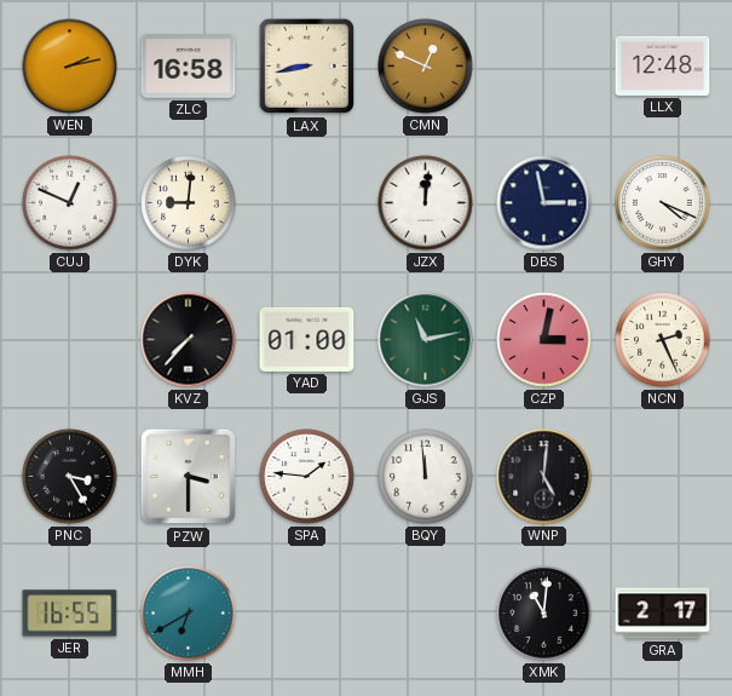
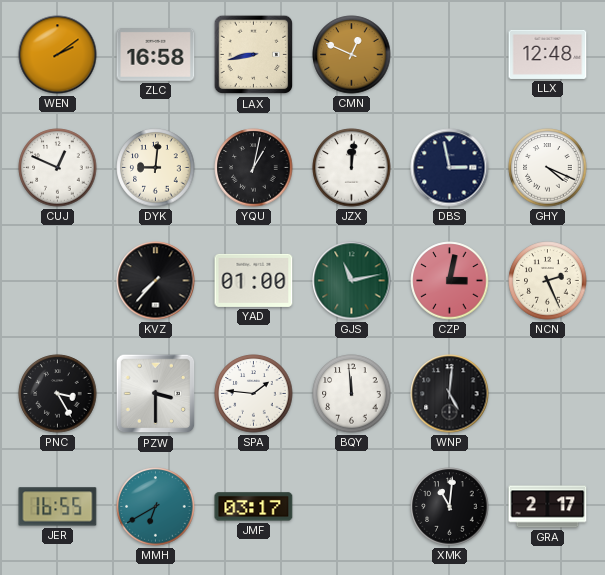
WEN: 2:13 -> 2:09
YQU: none -> 1:02
JMF: none -> 03:17
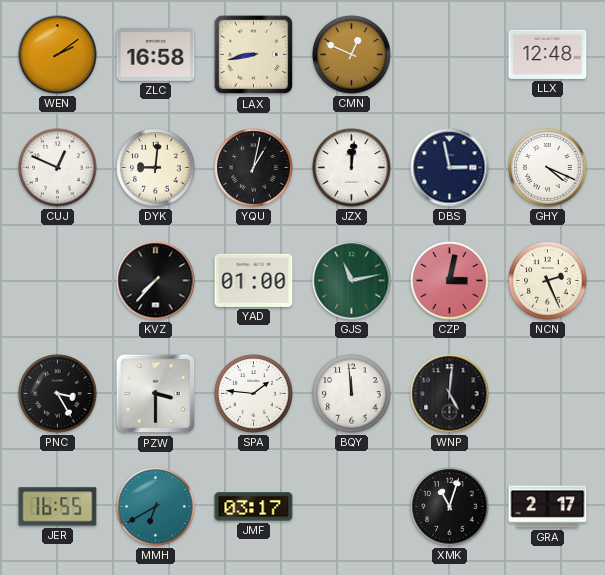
XMK: 11:01 -> 11:03
